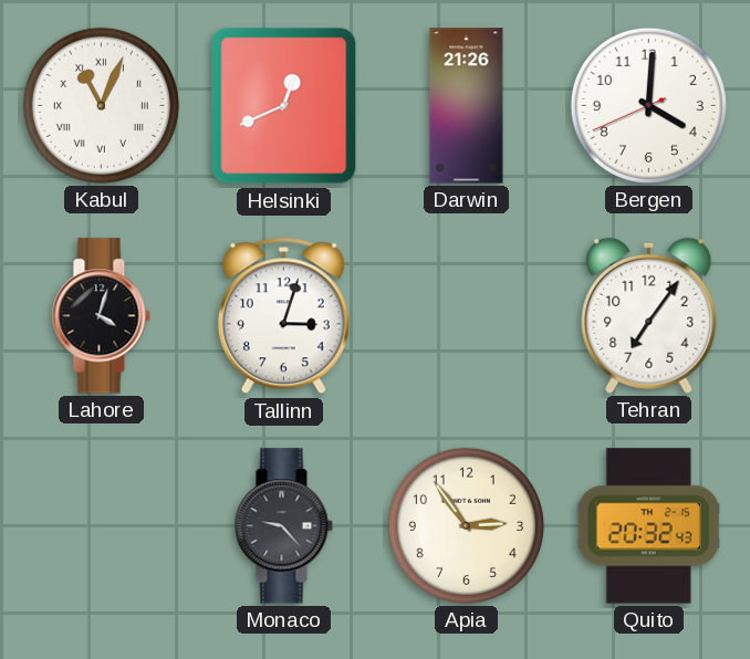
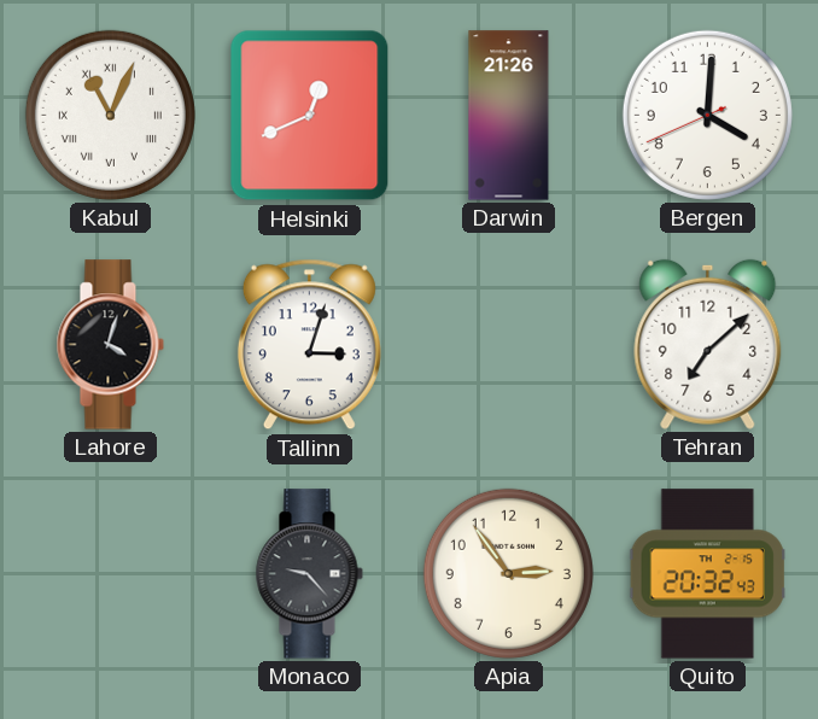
Tehran: 7:06 -> 7:08
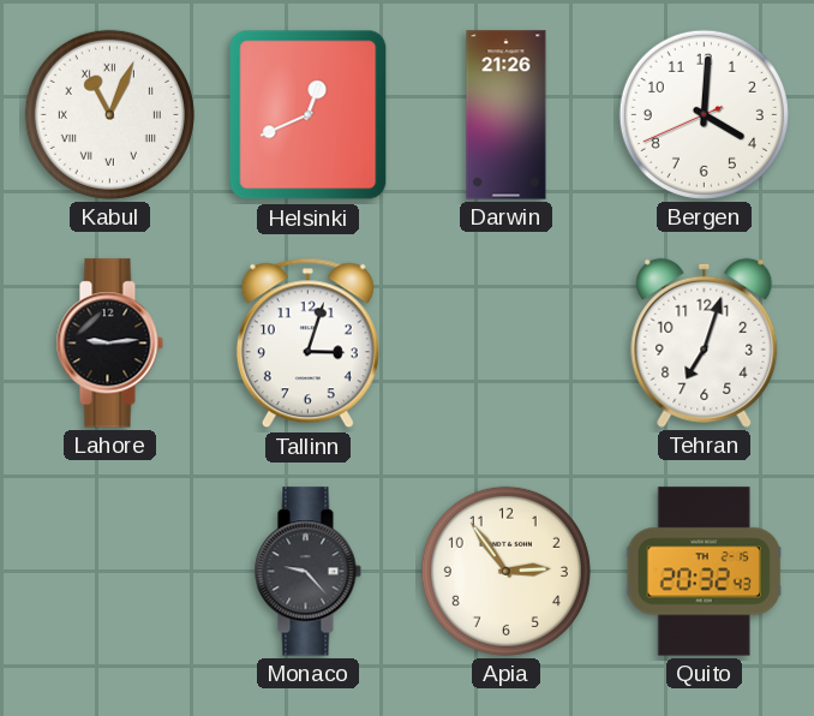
Lahore: 4:03 -> 9:14
Tehran: 7:08 -> 7:03
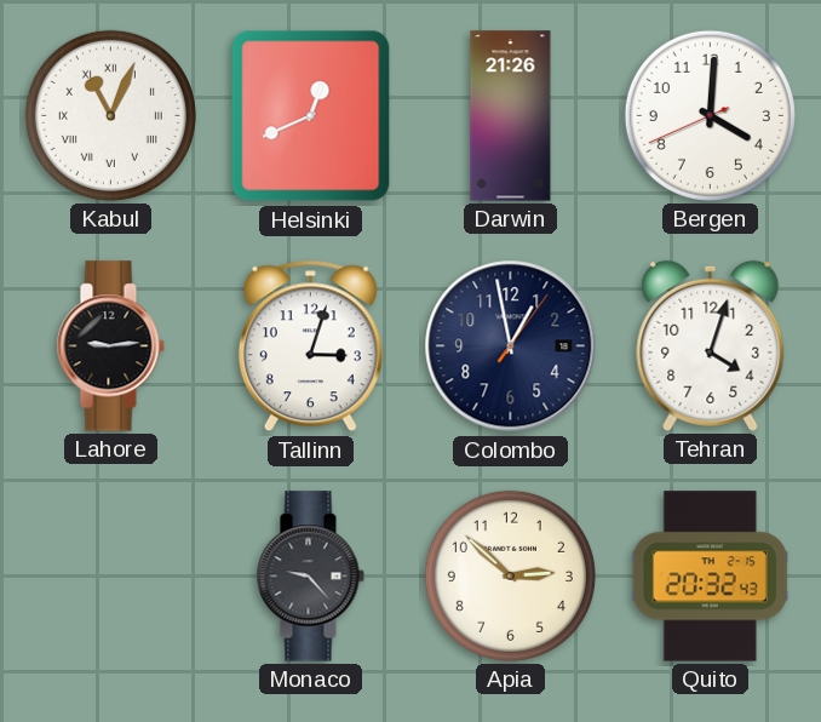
Colombo: none -> 12:58
Tehran: 7:03 -> 4:03
Apia: 2:54 -> 2:52
